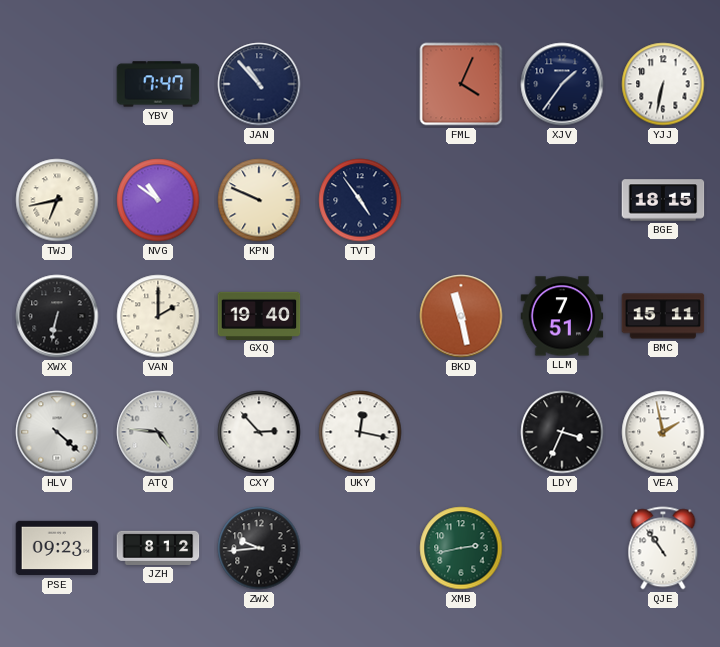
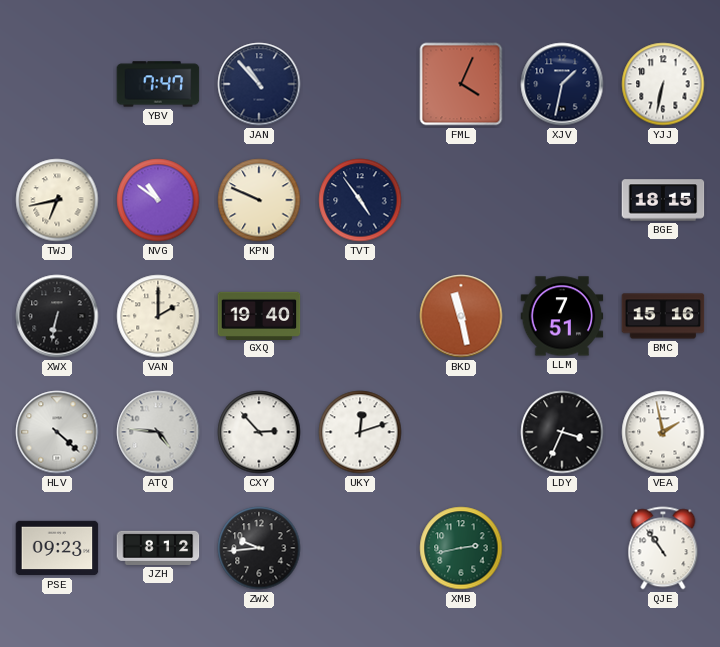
XJV: 1:36 -> 1:32
BMC: 15:11 -> 15:16
UKY: 12:17 -> 12:12
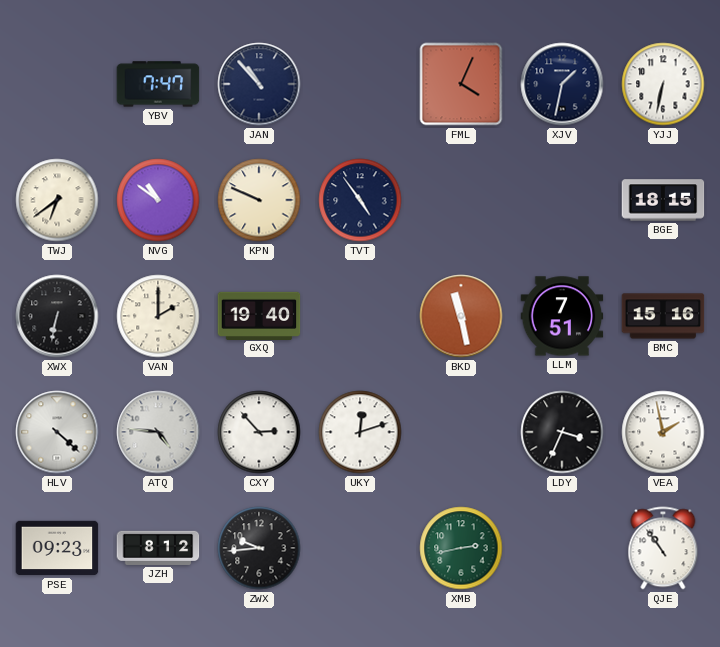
TWJ: 6:43 -> 6:39
